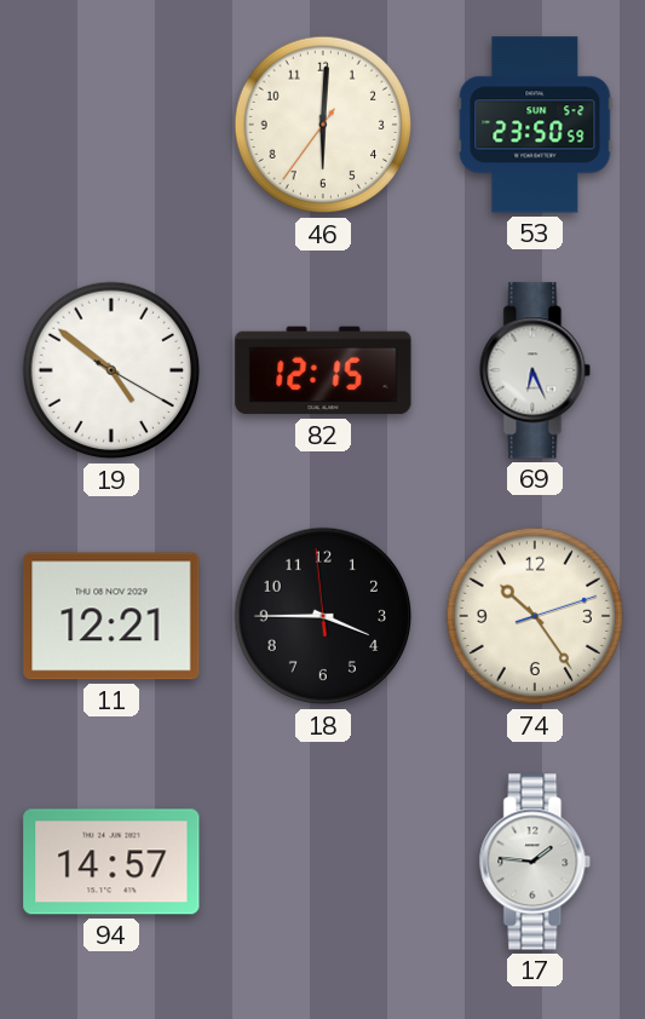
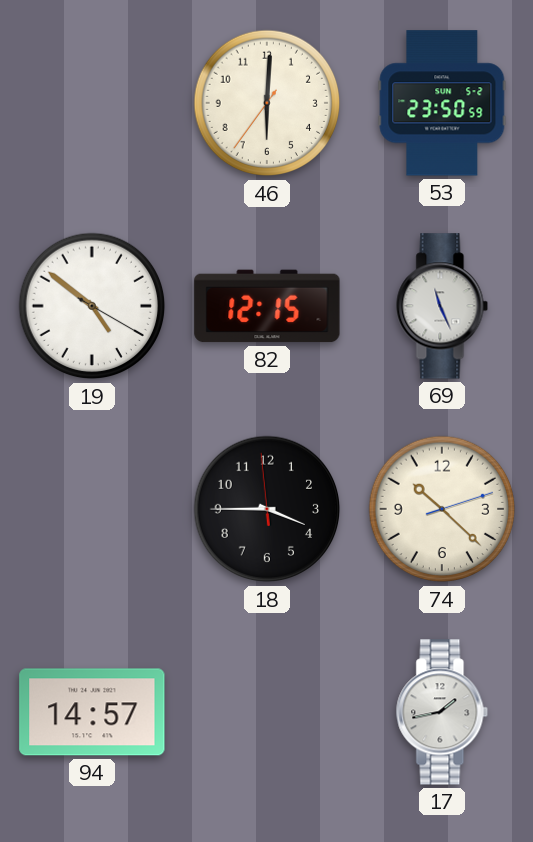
69: 6:26 -> 11:26
11: 12:21 -> none
74: 10:24 -> 10:22
17: 1:46 -> 1:43
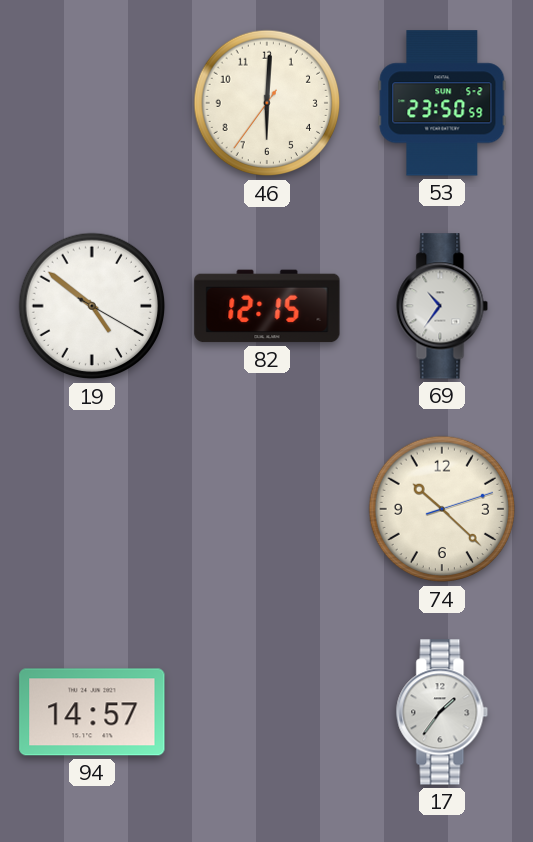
69: 11:26 -> 10:36
18: 3:44 -> none
17: 1:43 -> 1:36
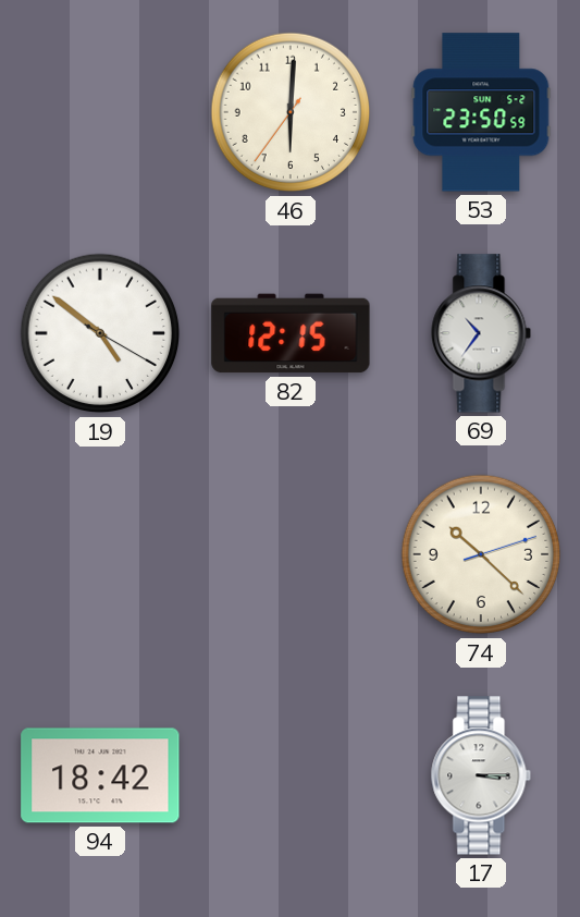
94: 14:57 -> 18:42
17: 1:36 -> 3:15
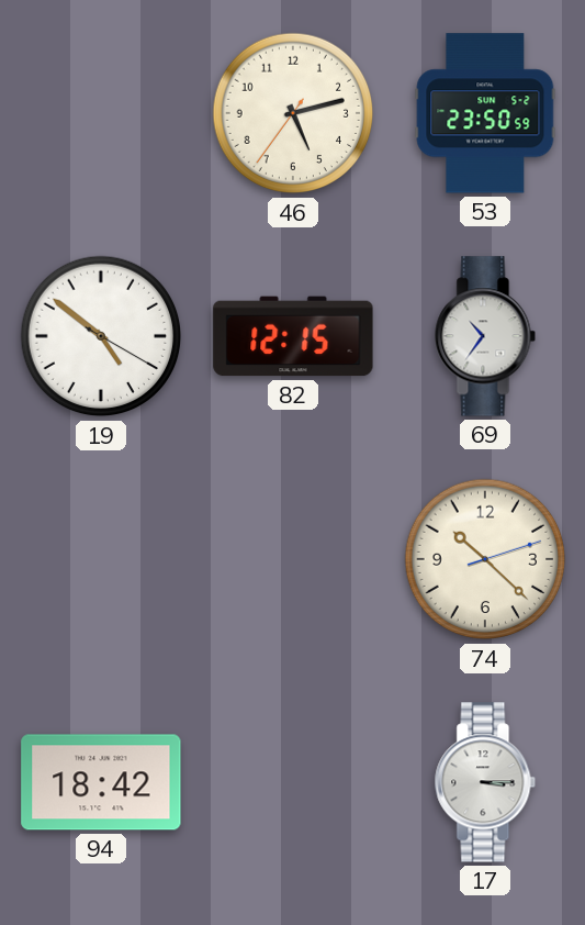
46: 6:00 -> 5:12
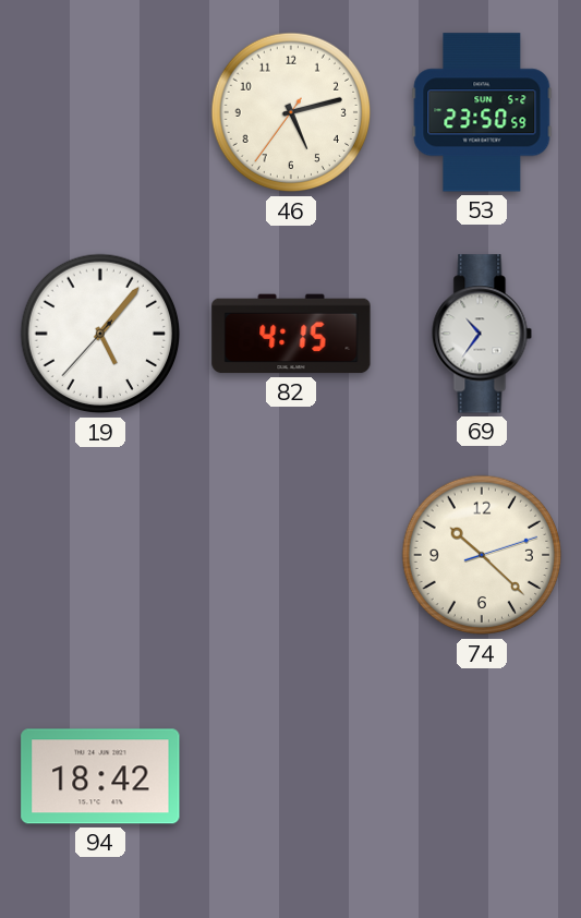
19: 4:51 -> 5:06
82: 12:15 -> 4:15
17: 3:15 -> none
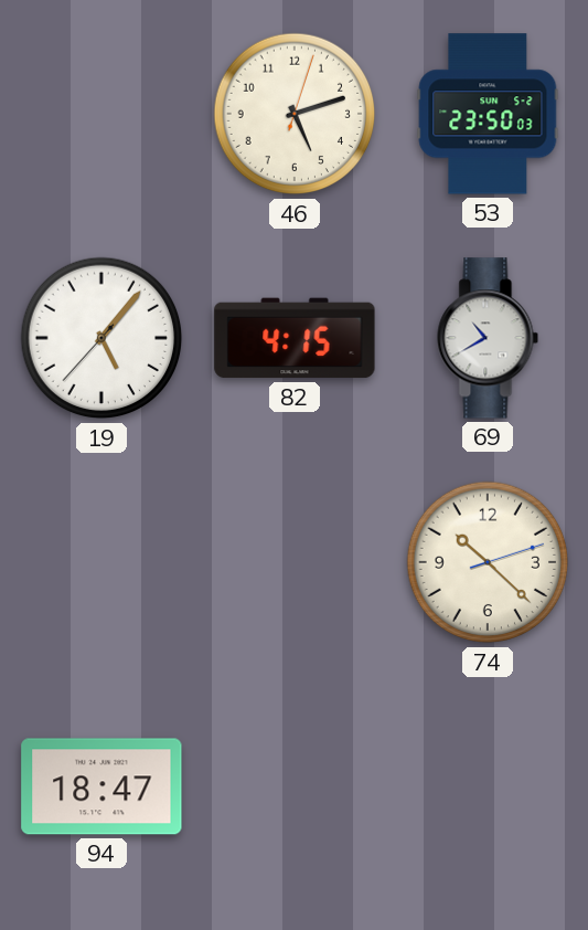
46: 5:12:36 -> 5:12:03
53: 23:50:59 -> 23:50:03
69: 10:36 -> 10:40
94: 18:42 -> 18:47
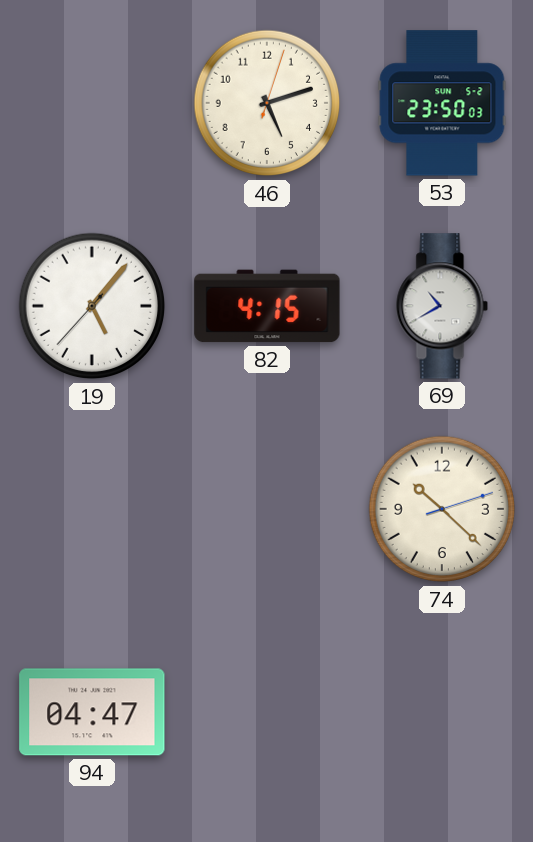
94: 18:47 -> 04:47
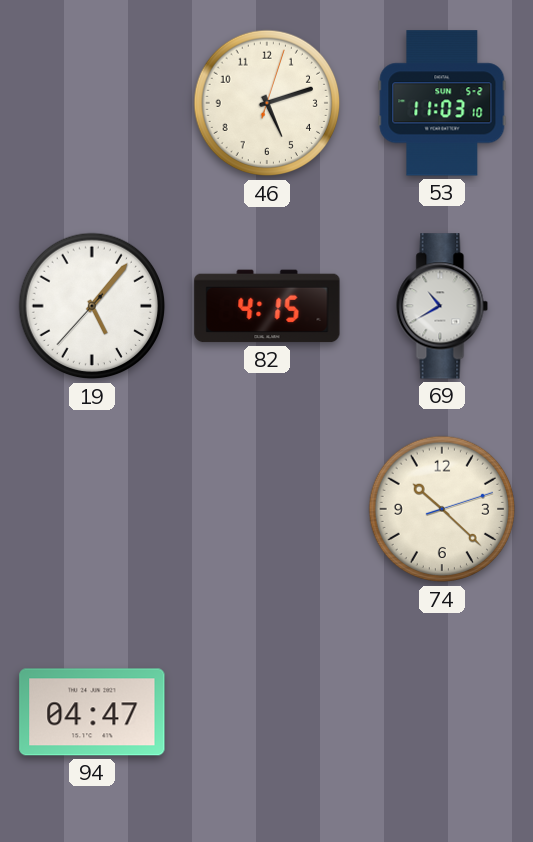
53: 23:50 -> 11:03
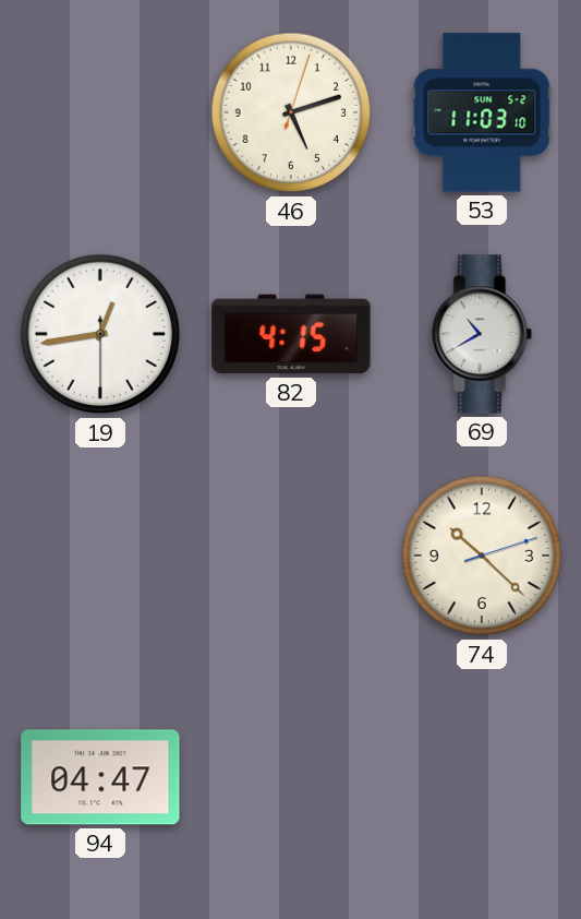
19: 5:06 -> 12:43
